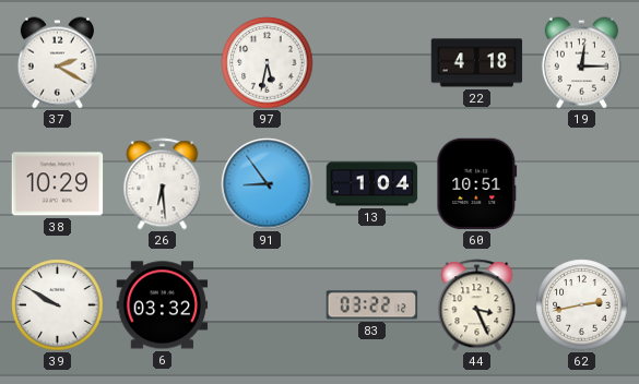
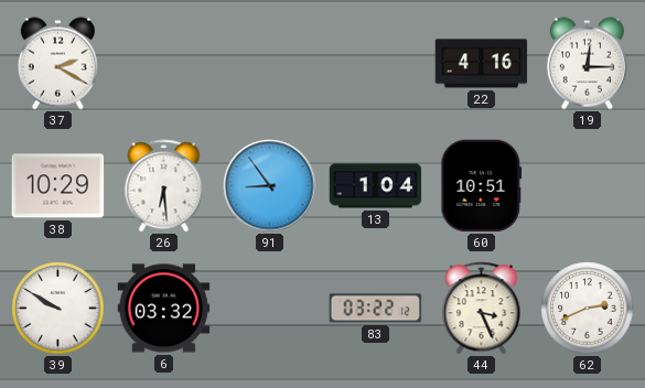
97: 5:32 -> none
22: 4:18 -> 4:16
62: 2:43 -> 2:41
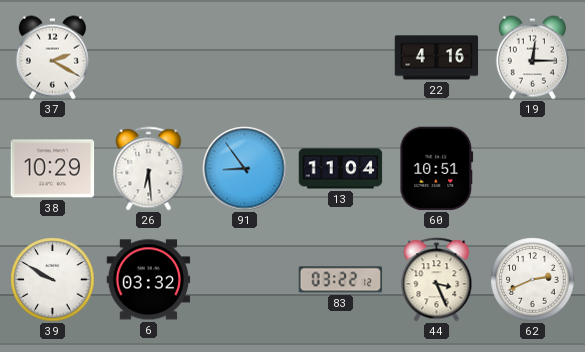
13: 1:04 -> 11:04
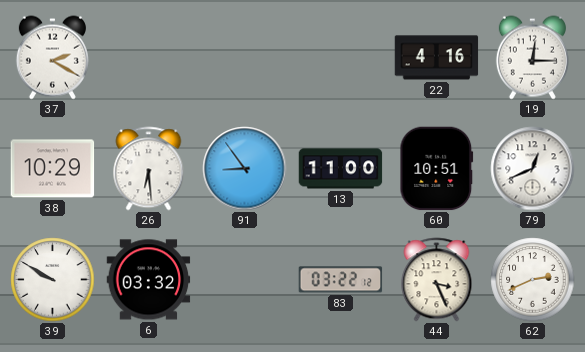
13: 11:04 -> 11:00
79: none -> 12:41
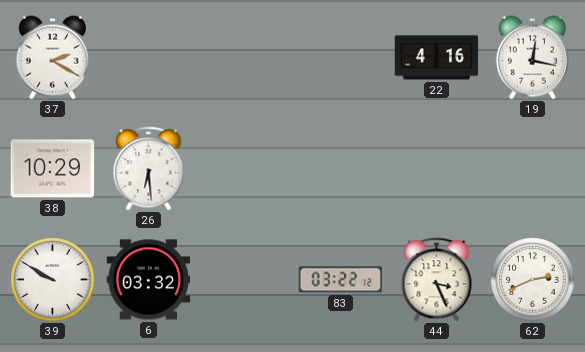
19: 12:15 -> 12:17
91: 8:54 -> none
13: 11:00 -> none
60: 10:51 -> none
79: 12:41 -> none
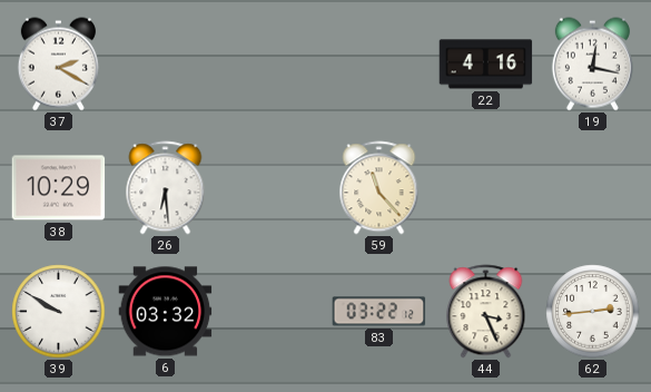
59: none -> 11:23
62: 2:41 -> 2:44
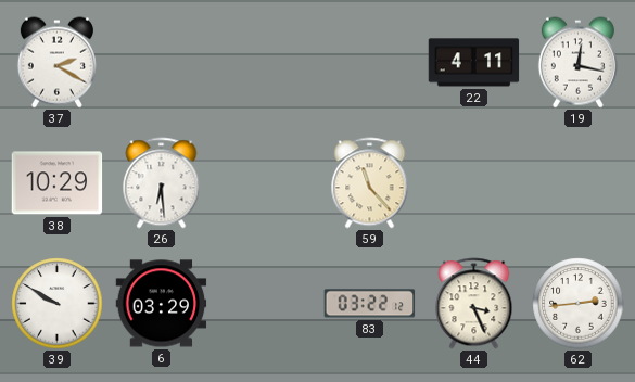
22: 4:16 -> 4:11
6: 03:32 -> 03:29
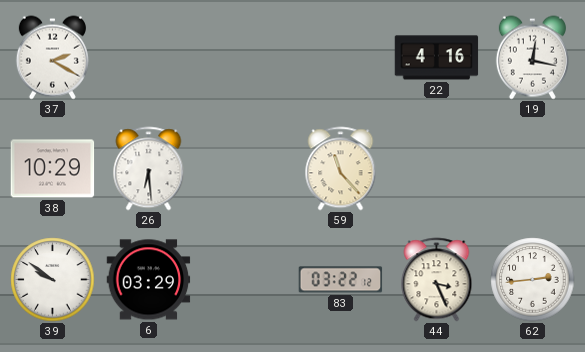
22: 4:11 -> 4:16
39: 9:50 -> 9:51
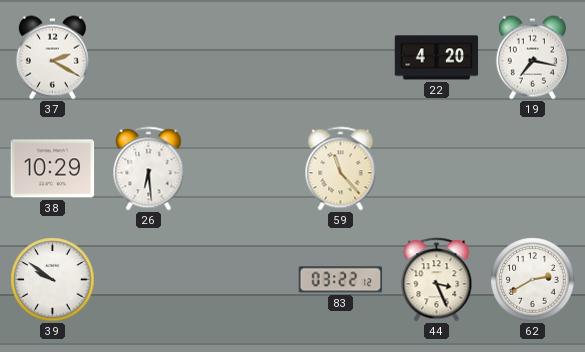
22: 4:16 -> 4:20
19: 12:17 -> 7:17
6: 03:29 -> none
62: 2:44 -> 2:40
